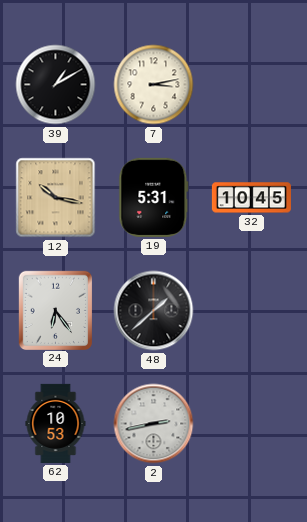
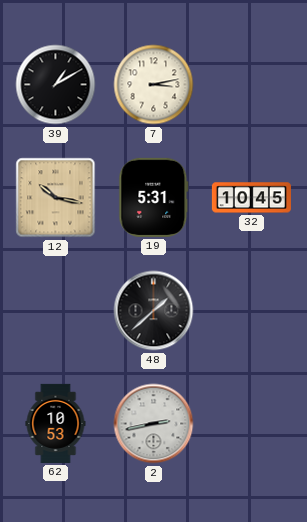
24: 6:24 -> none
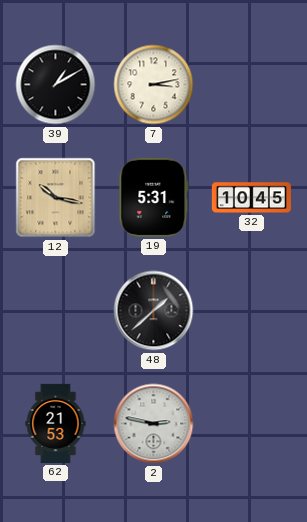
62: 10:53 -> 21:53
2: 2:43 -> 2:47
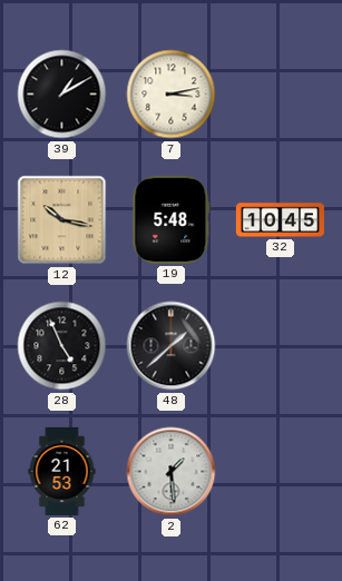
19: 5:31 -> 5:48
28: none -> 4:56
2: 2:47 -> 1:29
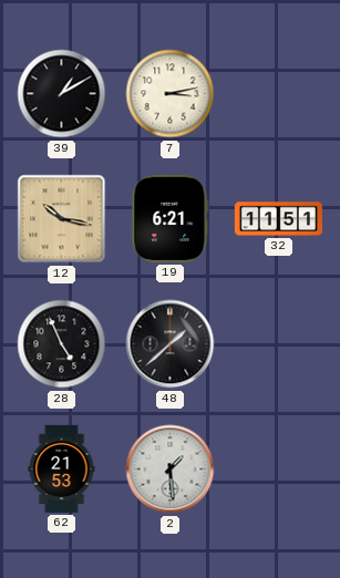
19: 5:48 -> 6:21
32: 10:45 -> 11:51
